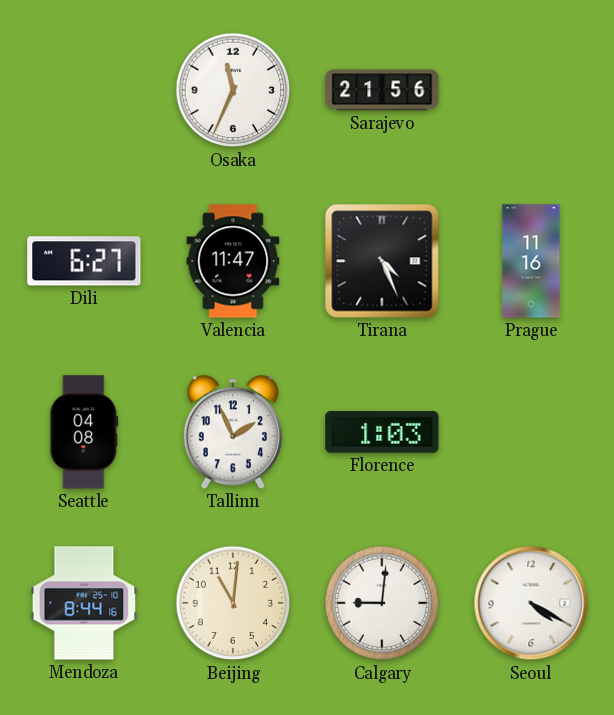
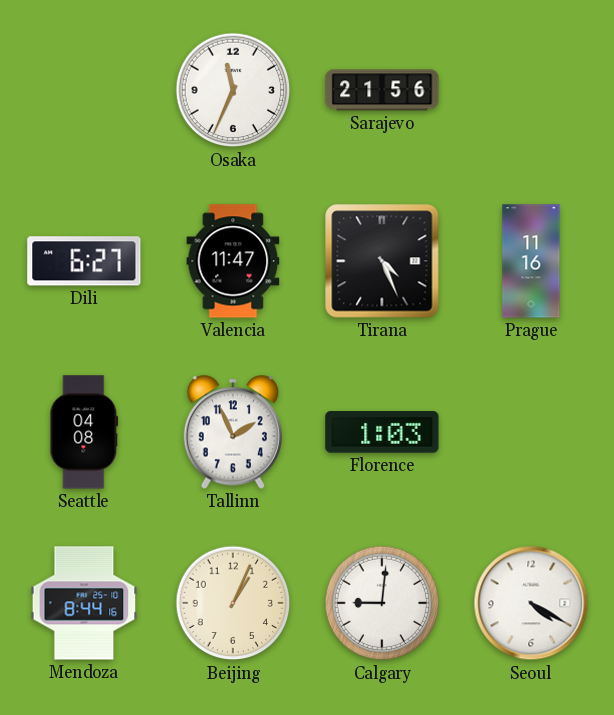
Beijing: 11:01 -> 1:04
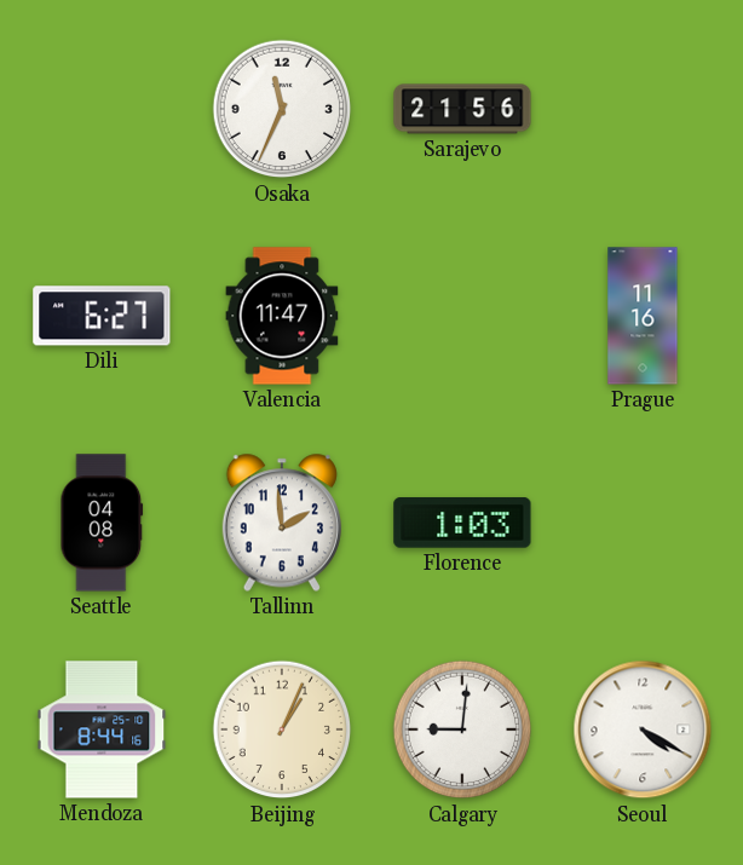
Tirana: 4:26 -> none
Tallinn: 1:56 -> 1:59
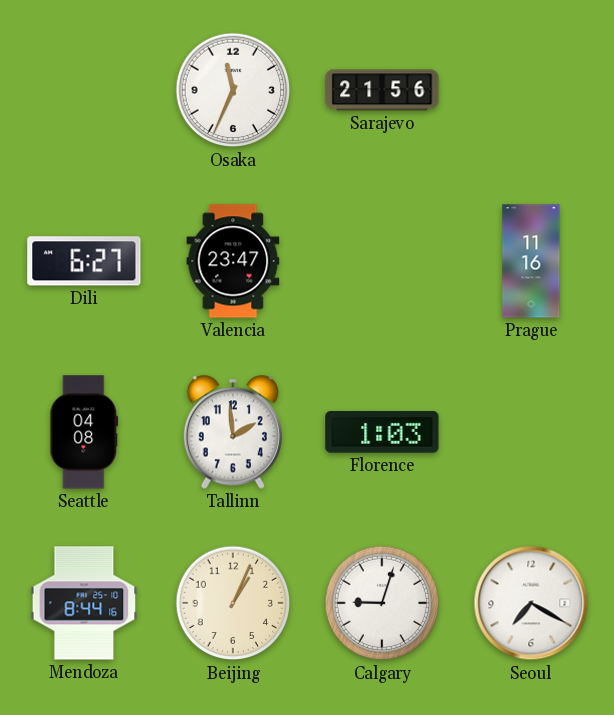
Valencia: 11:47 -> 23:47
Calgary: 9:01 -> 9:03
Seoul: 4:20 -> 7:20
